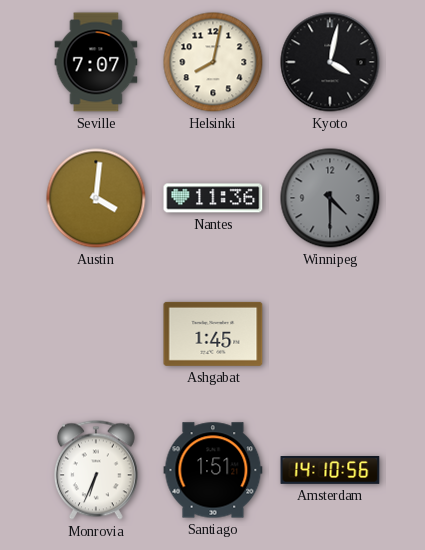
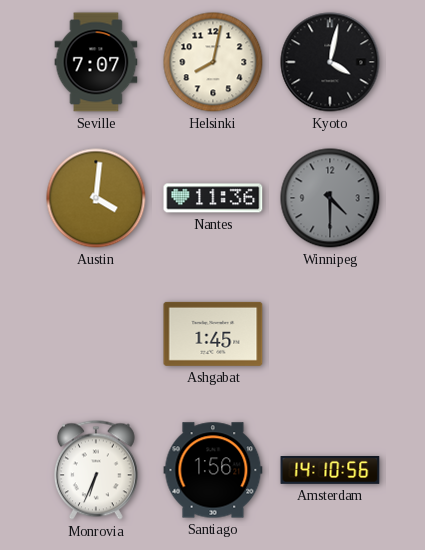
Santiago: 1:51 -> 1:56
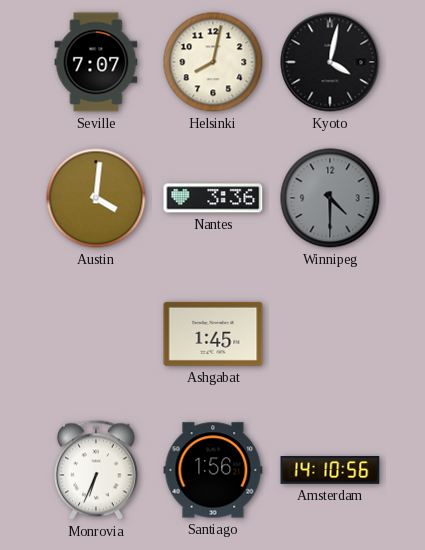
Nantes: 11:36 -> 3:36
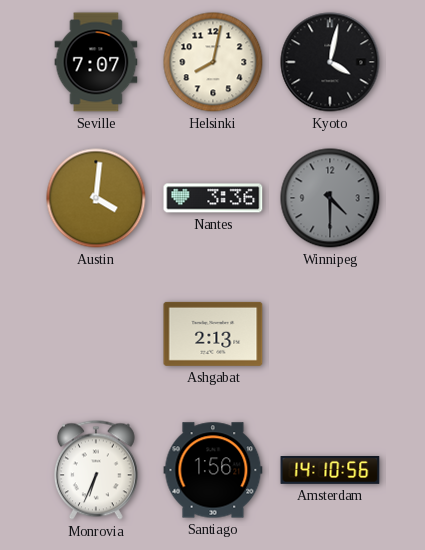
Ashgabat: 1:45 -> 2:13
